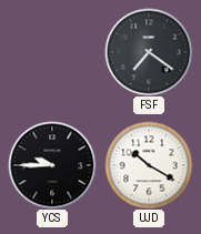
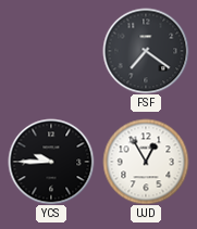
UJD: 10:20 -> 12:55
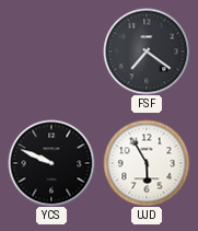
YCS: 9:45 -> 9:49
UJD: 12:55 -> 5:55
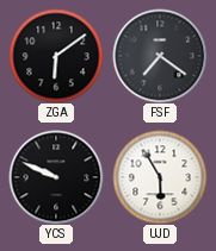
ZGA: none -> 6:09
